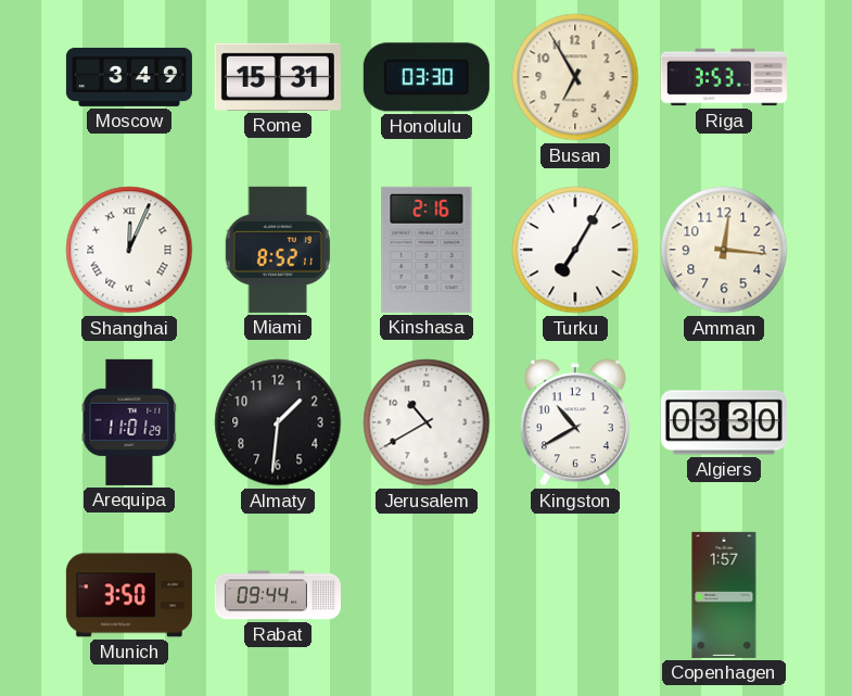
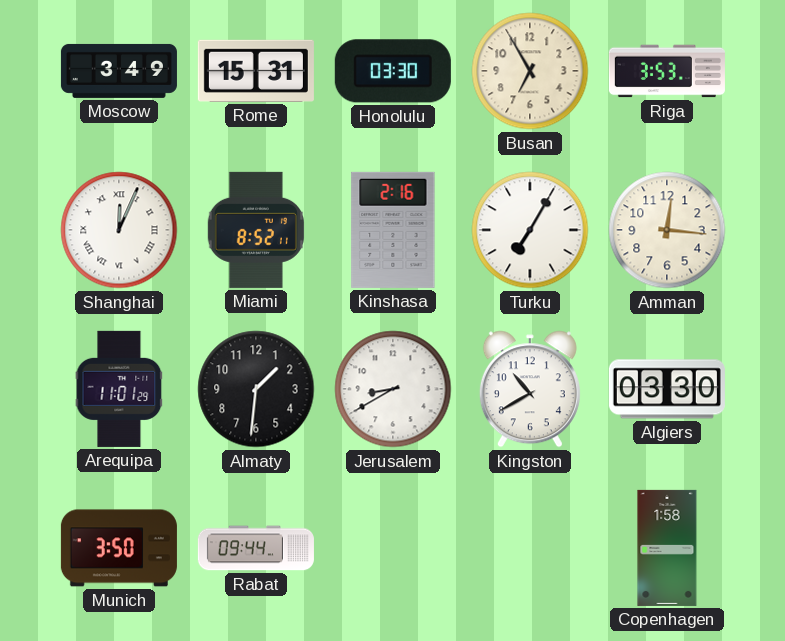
Jerusalem: 10:40 -> 8:40
Copenhagen: 1:57 -> 1:58
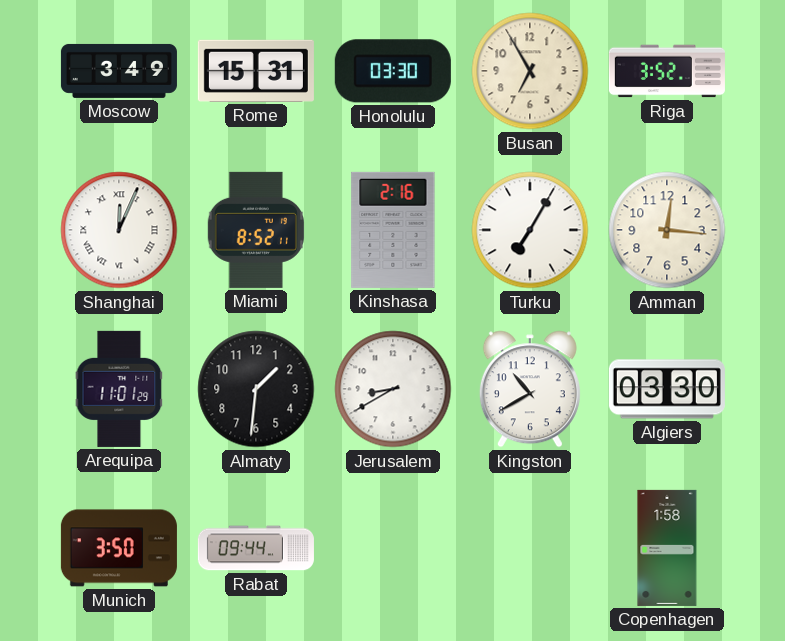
Riga: 3:53 -> 3:52
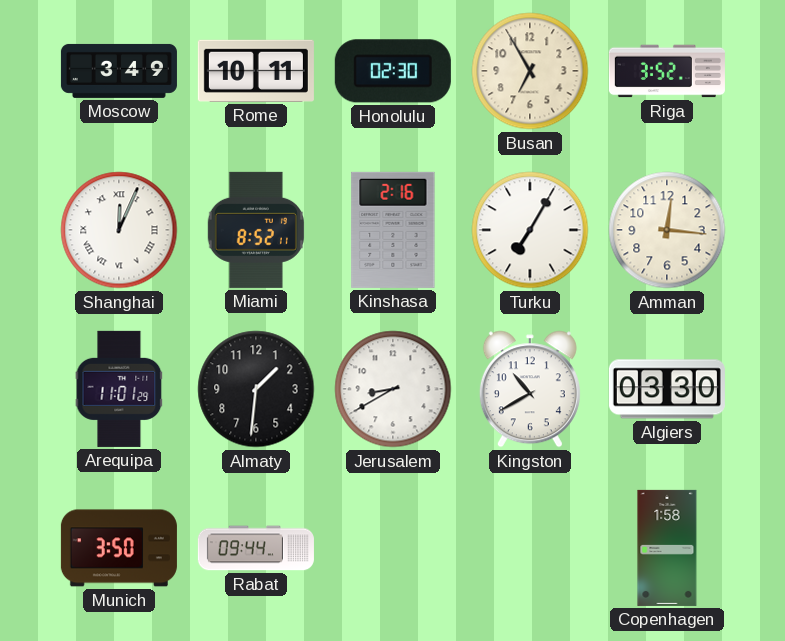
Rome: 15:31 -> 10:11
Honolulu: 03:30 -> 02:30
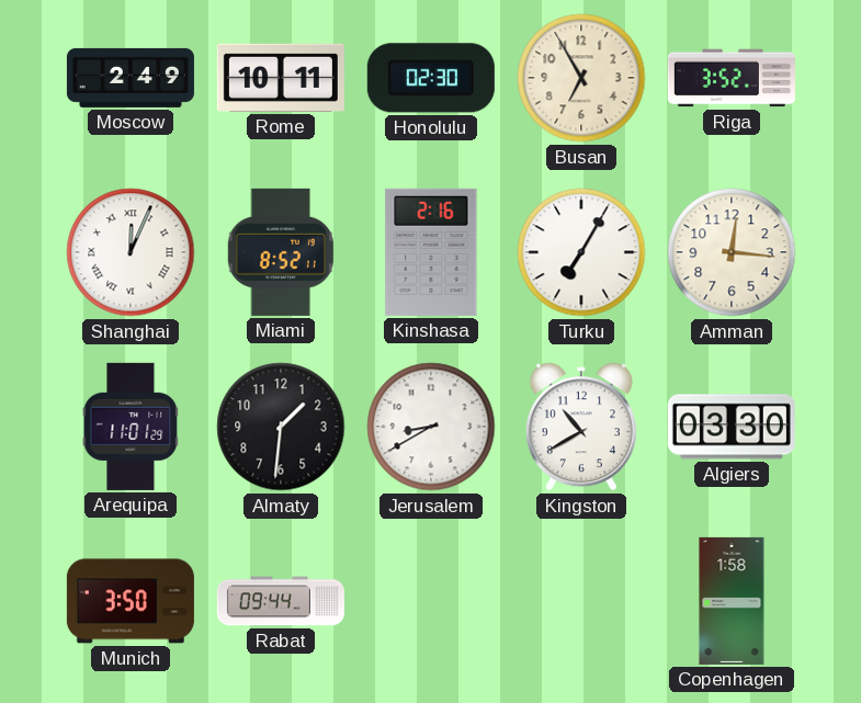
Moscow: 3:49 -> 2:49
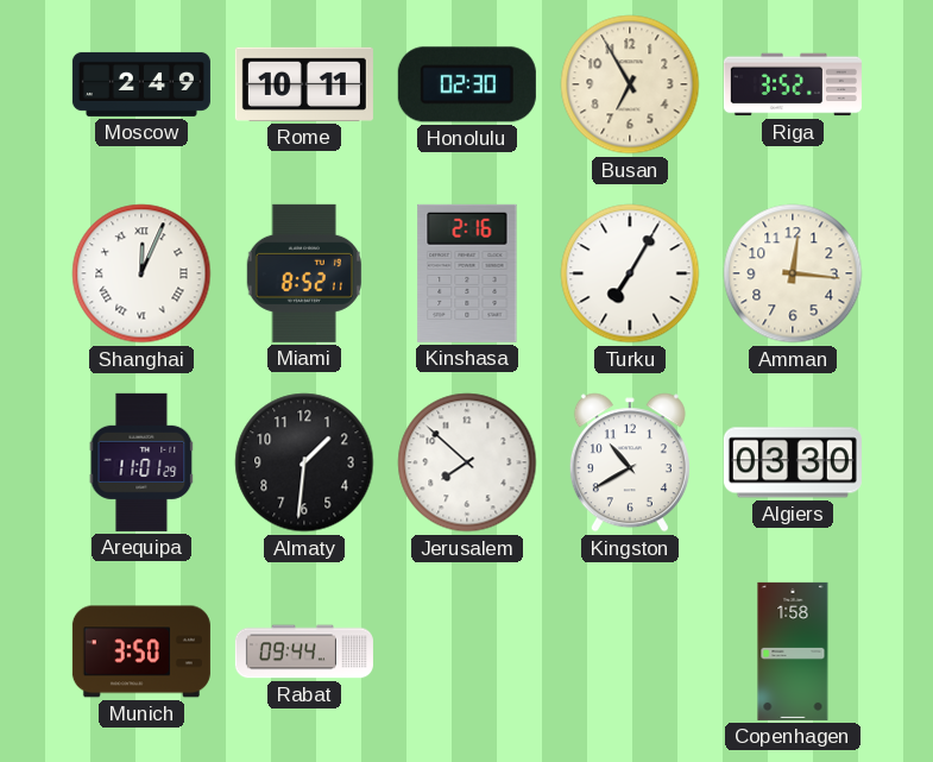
Jerusalem: 8:40 -> 7:52
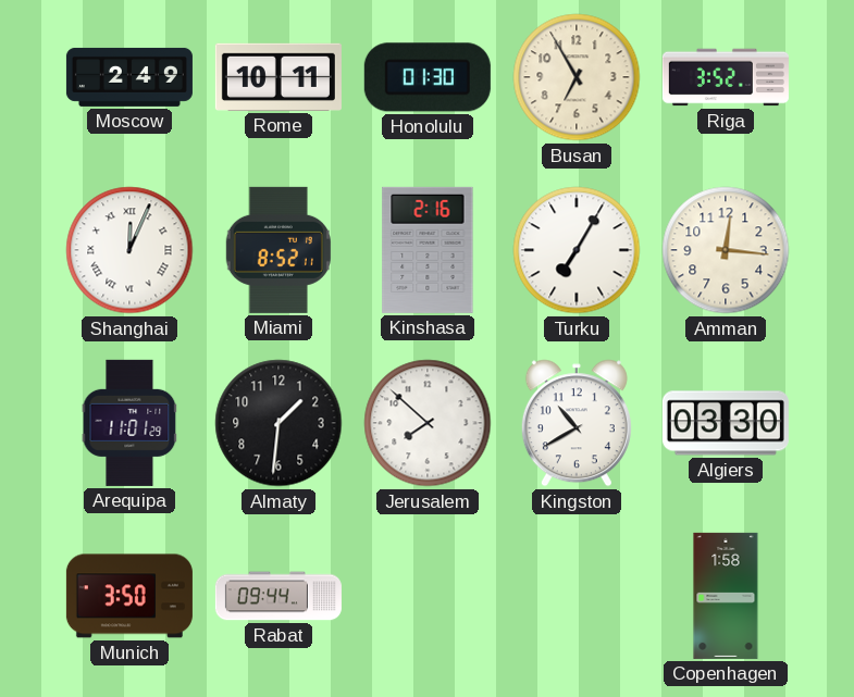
Honolulu: 02:30 -> 01:30
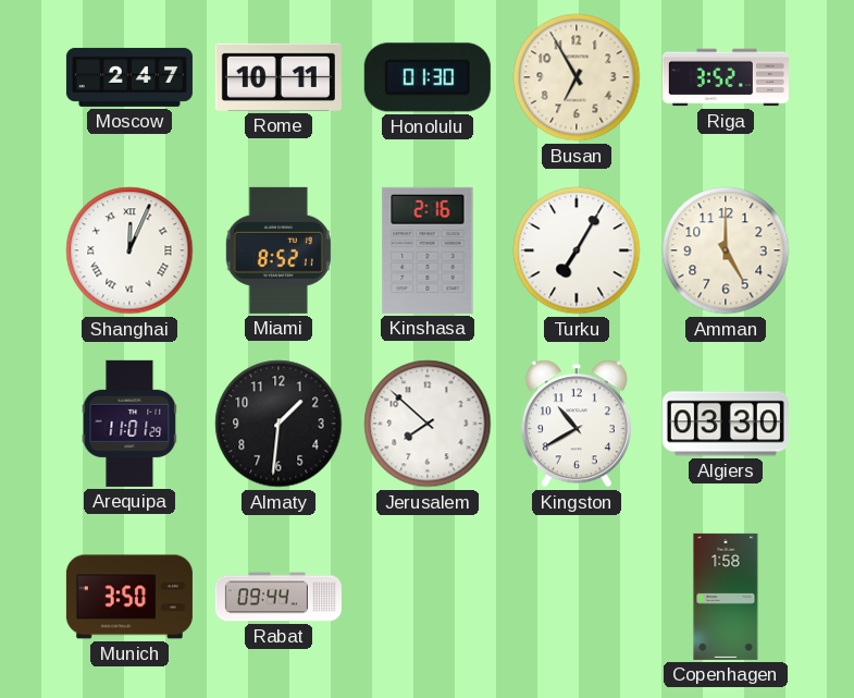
Moscow: 2:49 -> 2:47
Amman: 12:16 -> 5:00
